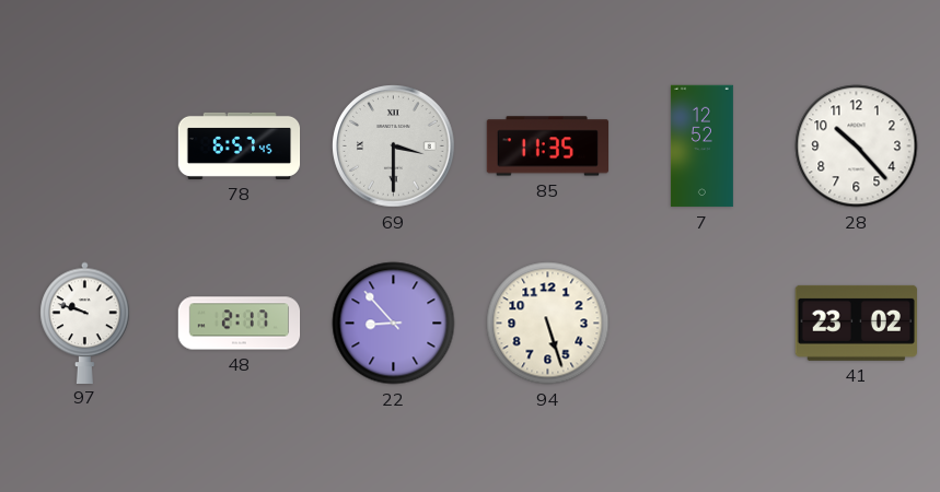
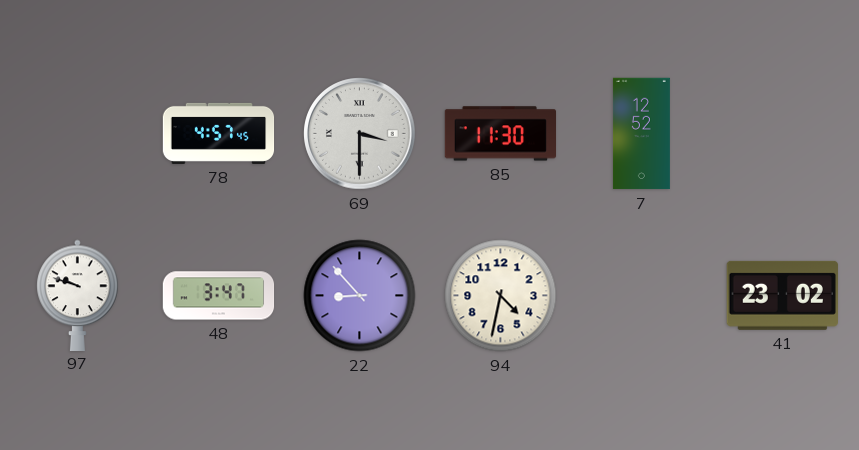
78: 6:57 -> 4:57
85: 11:35 -> 11:30
28: 10:23 -> none
48: 2:17 -> 3:47
94: 5:27 -> 4:32
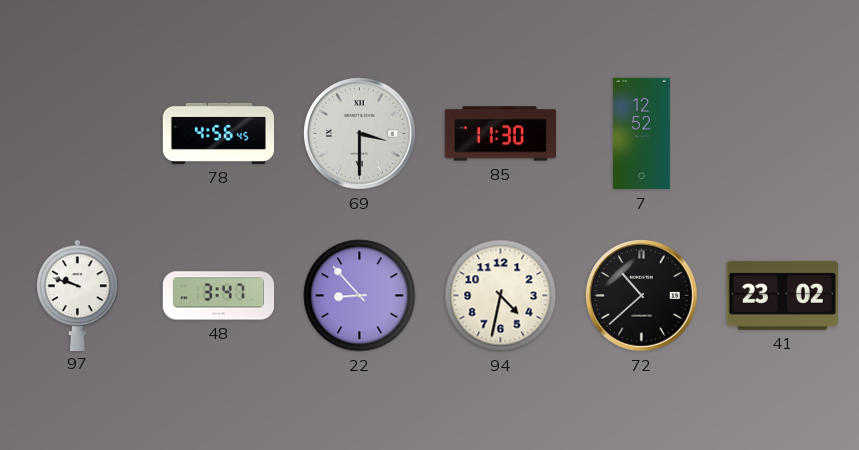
78: 4:57 -> 4:56
72: none -> 10:38
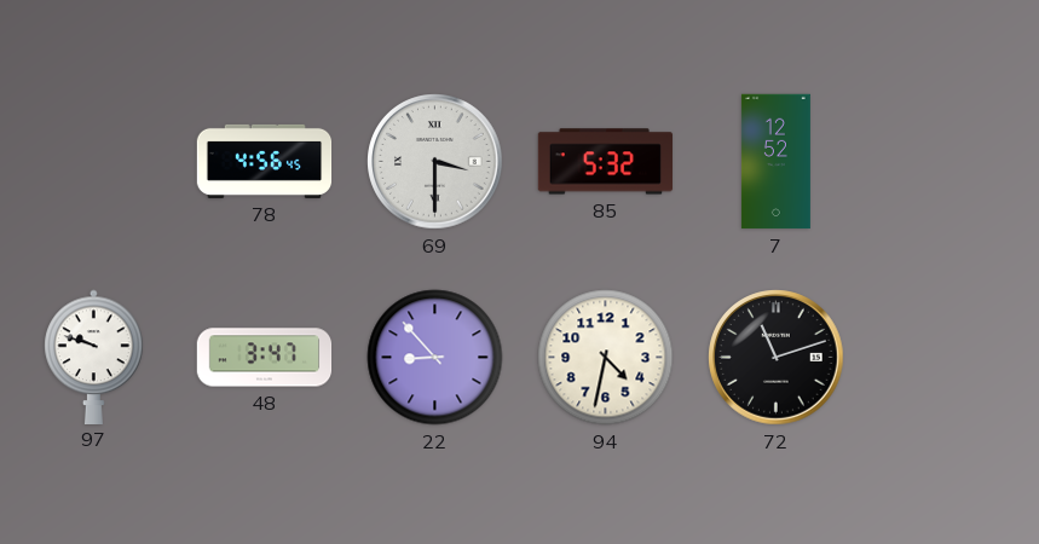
85: 11:30 -> 5:32
72: 10:38 -> 11:12
41: 23:02 -> none
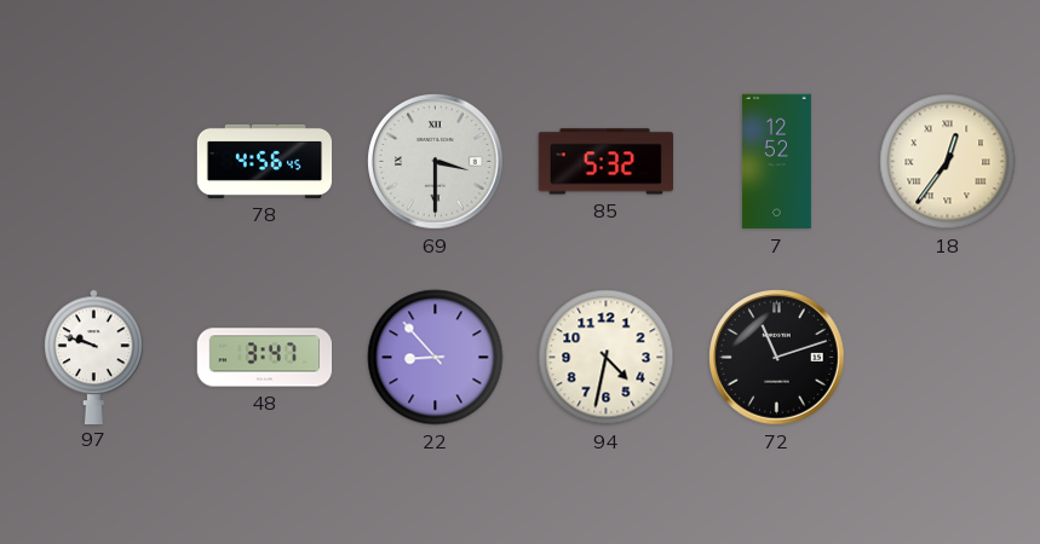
18: none -> 12:36
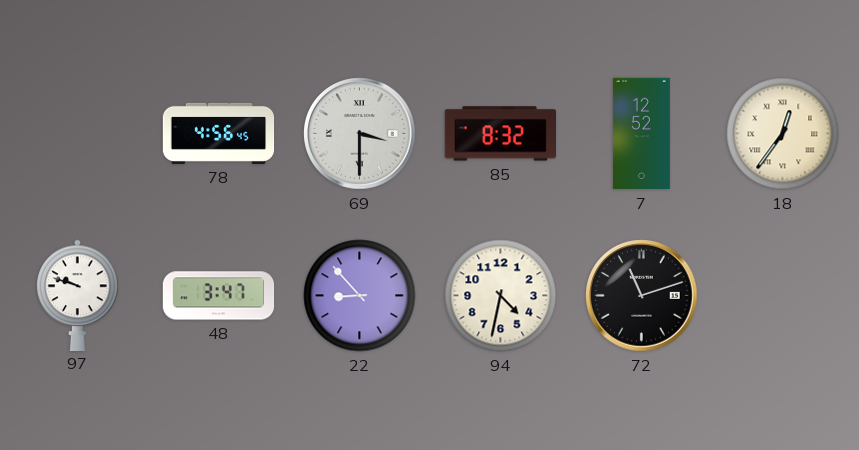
85: 5:32 -> 8:32
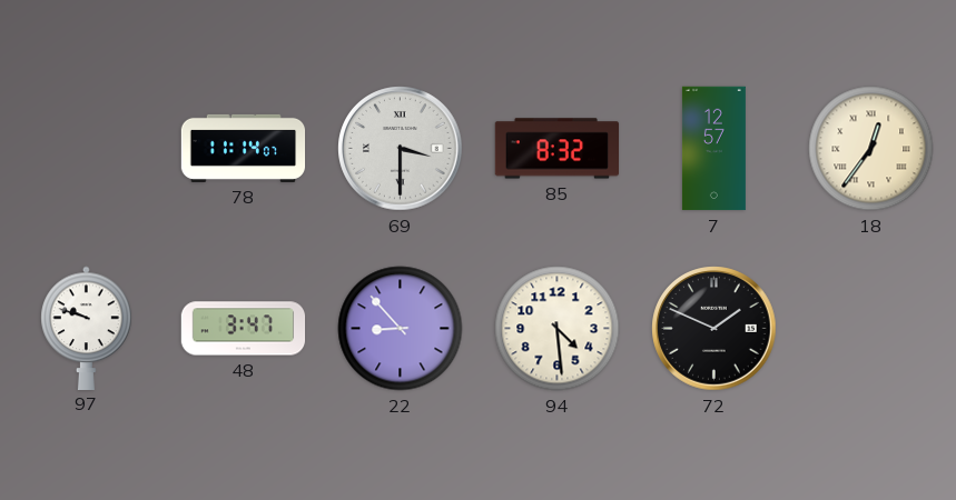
78: 4:56 -> 11:14
7: 12:52 -> 12:57
94: 4:32 -> 4:29
72: 11:12 -> 1:49
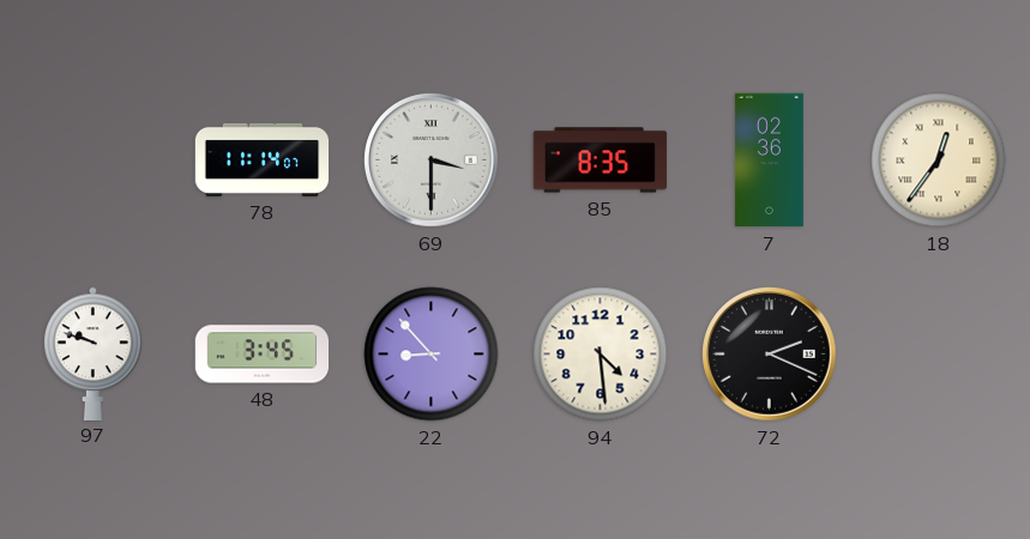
85: 8:32 -> 8:35
7: 12:57 -> 02:36
48: 3:47 -> 3:45
72: 1:49 -> 2:19
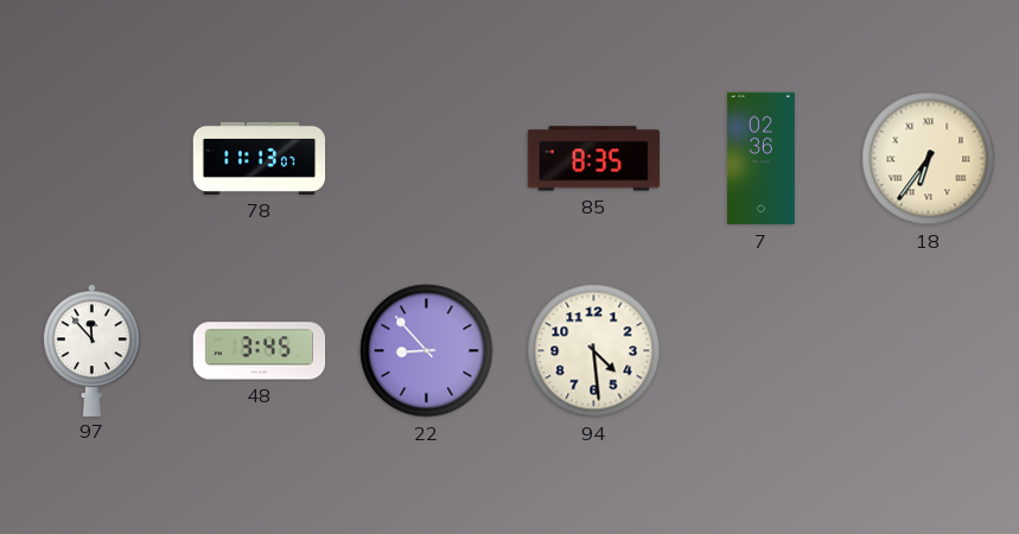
78: 11:14 -> 11:13
69: 3:30 -> none
18: 12:36 -> 6:36
97: 9:48 -> 11:53
72: 2:19 -> none
